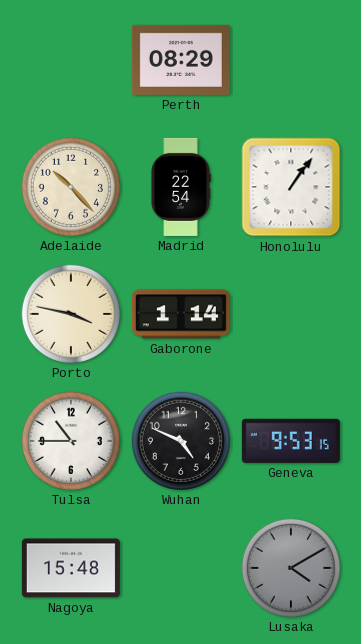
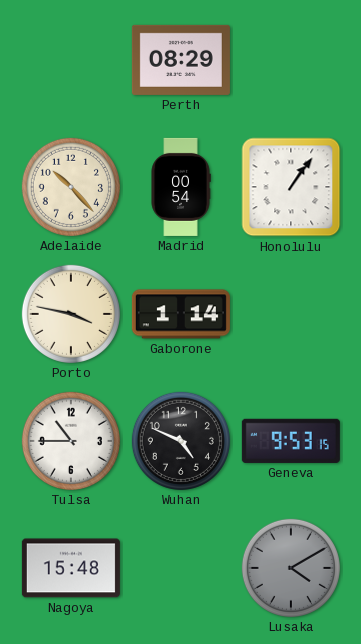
Madrid: 22:54 -> 00:54
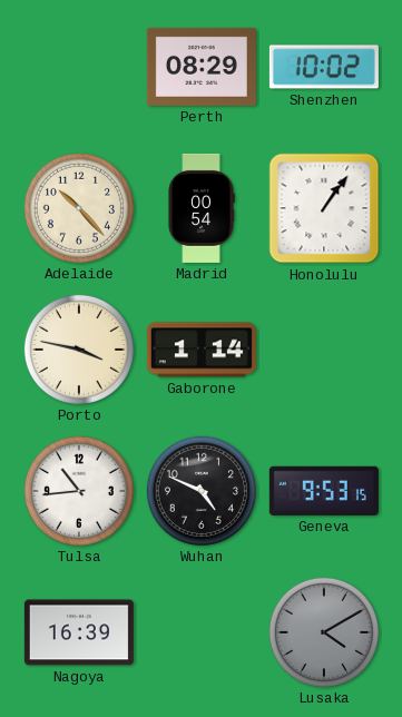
Shenzhen: none -> 10:02
Tulsa: 10:45 -> 10:44
Nagoya: 15:48 -> 16:39
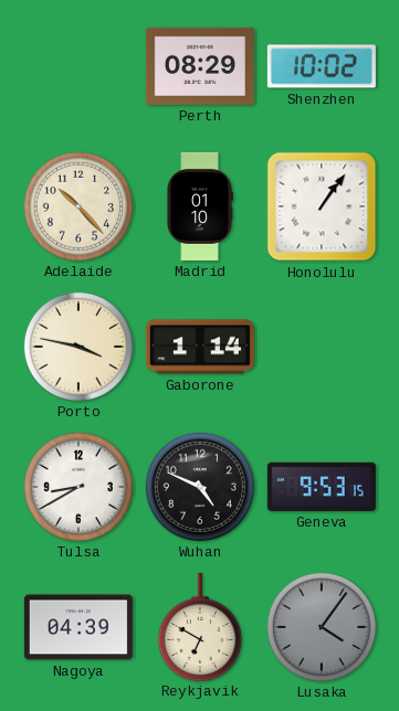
Madrid: 00:54 -> 01:10
Tulsa: 10:44 -> 8:40
Nagoya: 16:39 -> 04:39
Reykjavik: none -> 6:50
Lusaka: 4:10 -> 4:06
